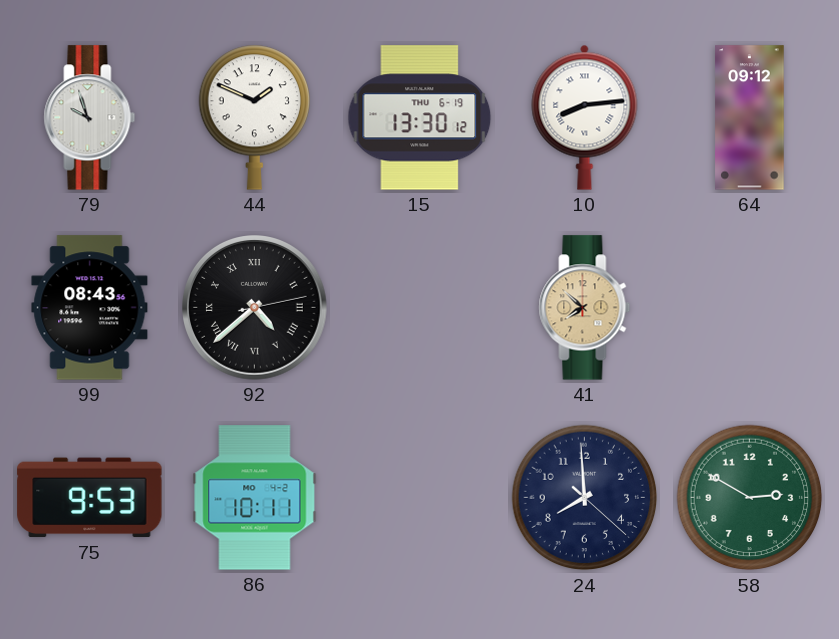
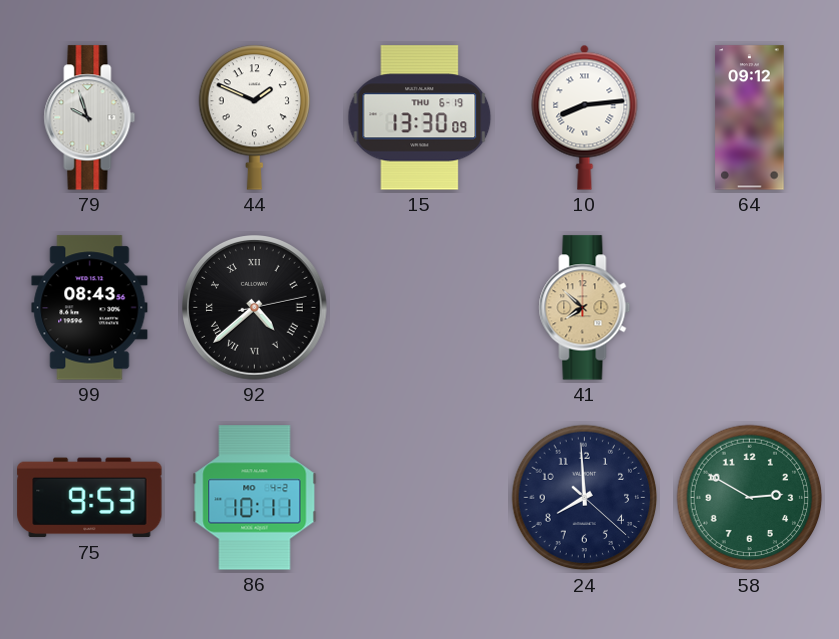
15: 13:30:12 -> 13:30:09
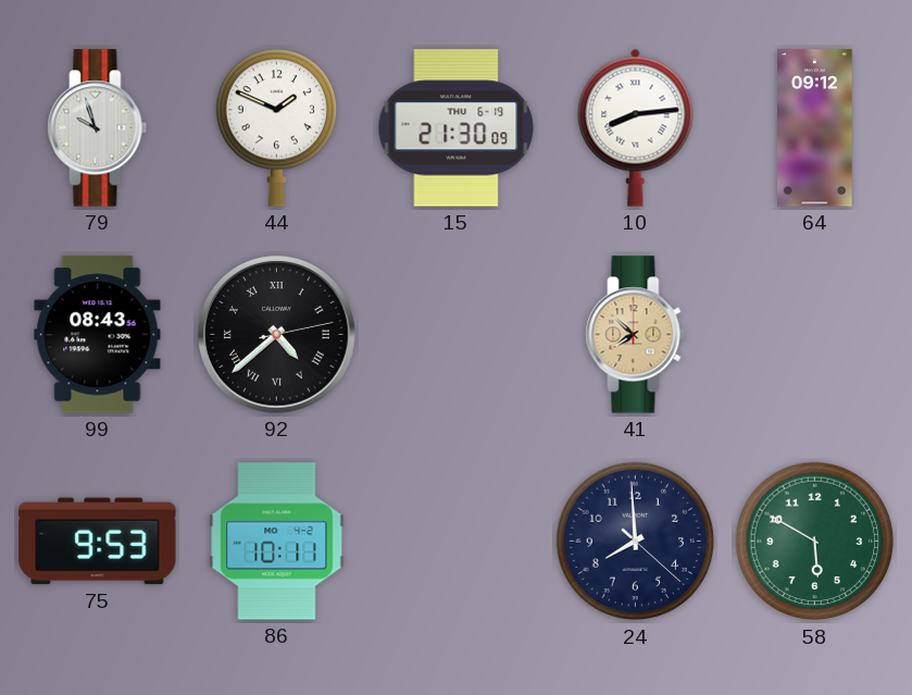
15: 13:30 -> 21:30
58: 2:50 -> 5:50
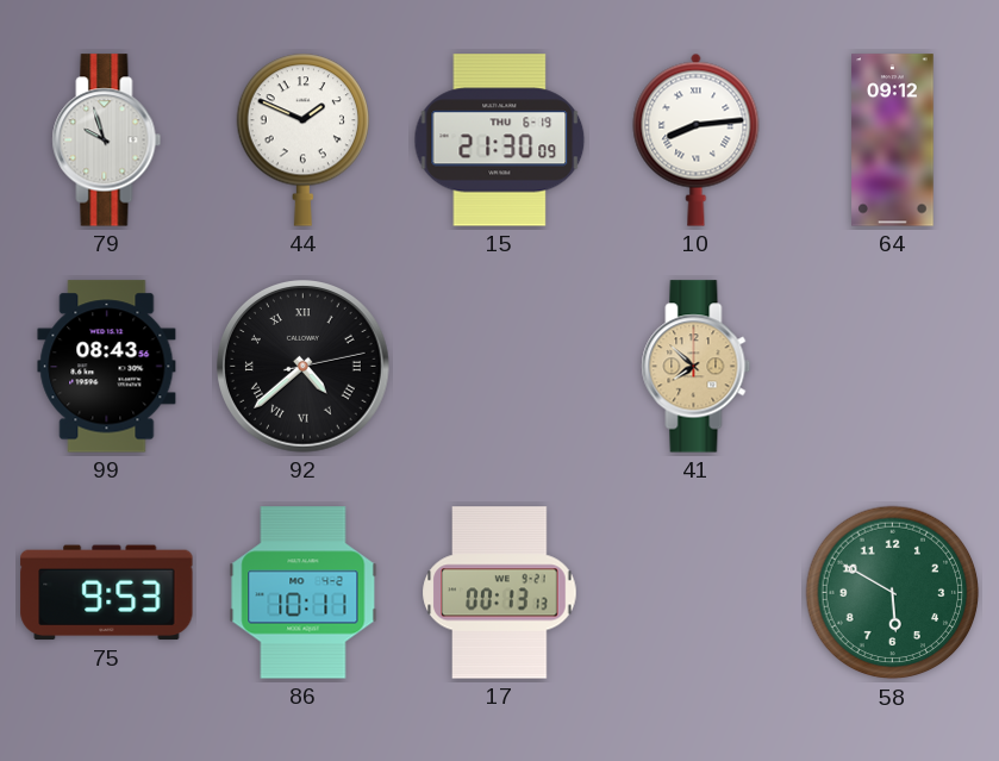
17: none -> 00:13
24: 7:59 -> none
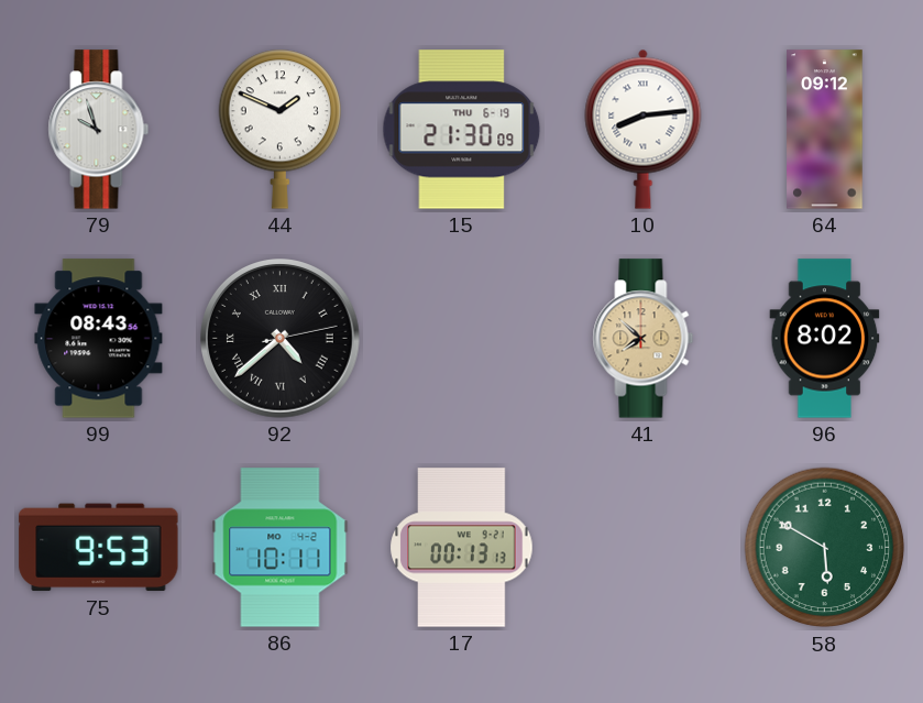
96: none -> 8:02
